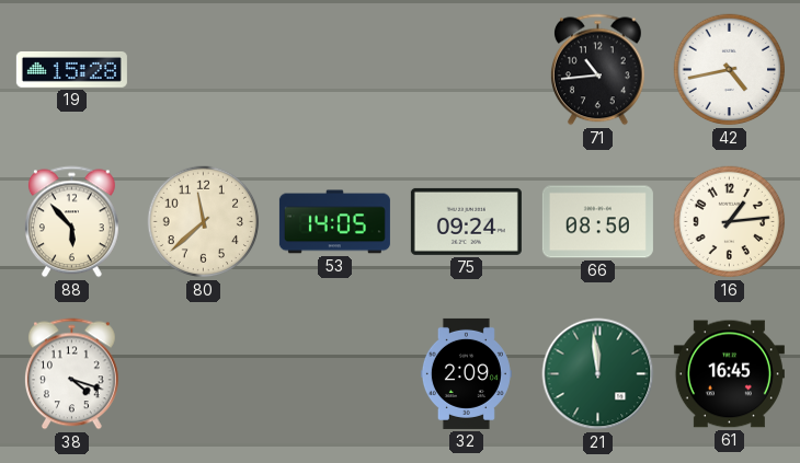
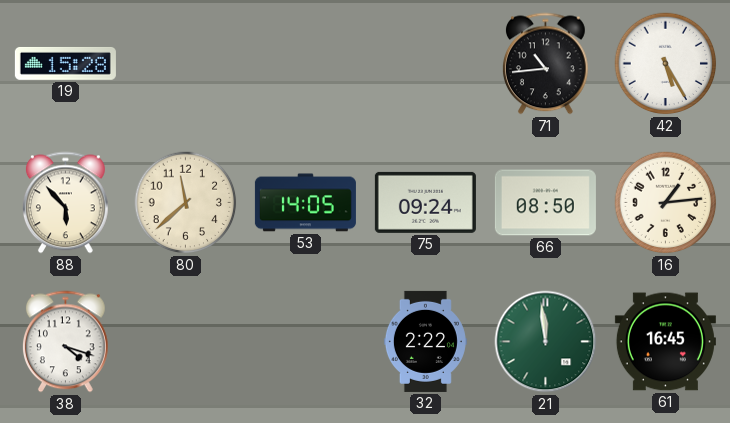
42: 4:43 -> 5:25
32: 2:09 -> 2:22
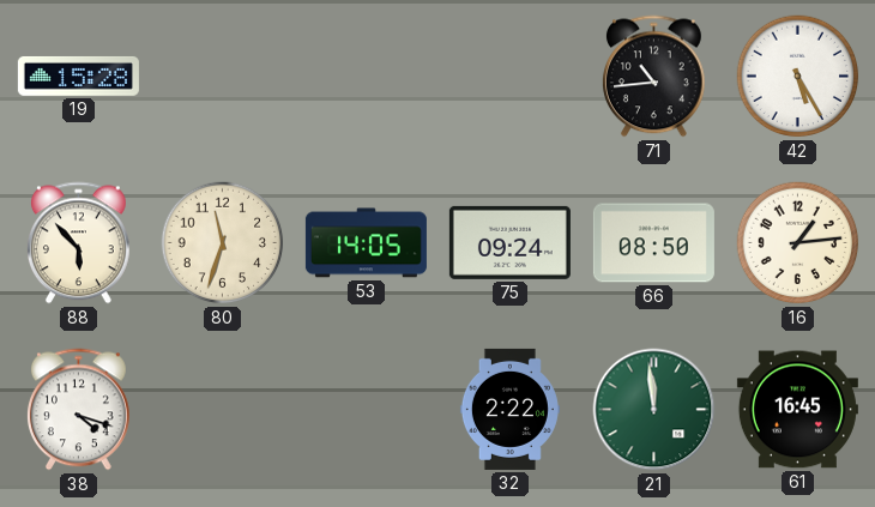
80: 11:38 -> 11:33
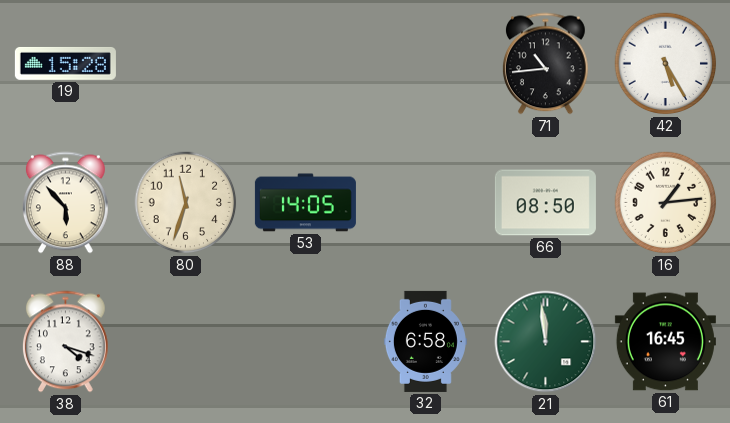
75: 09:24 -> none
32: 2:22 -> 6:58
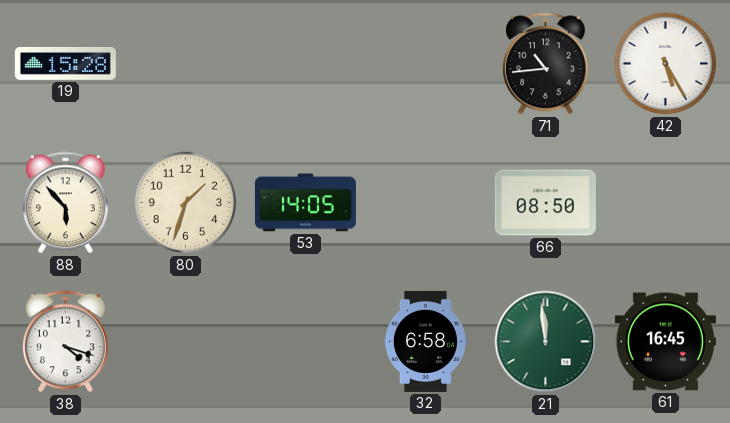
80: 11:33 -> 1:33
16: 1:14 -> none
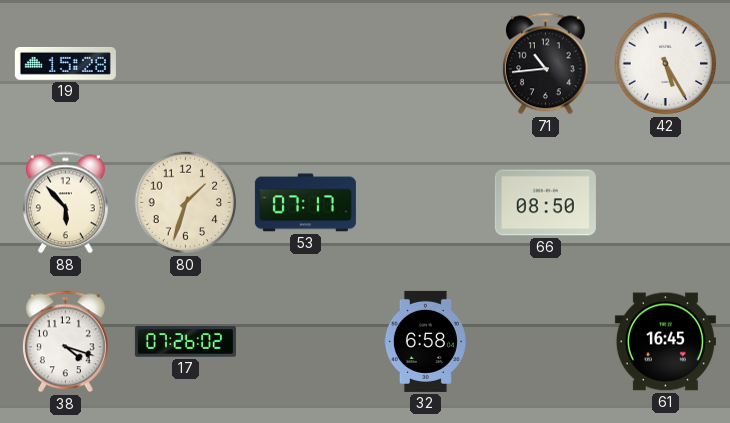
53: 14:05 -> 07:17
17: none -> 07:26
21: 11:59 -> none
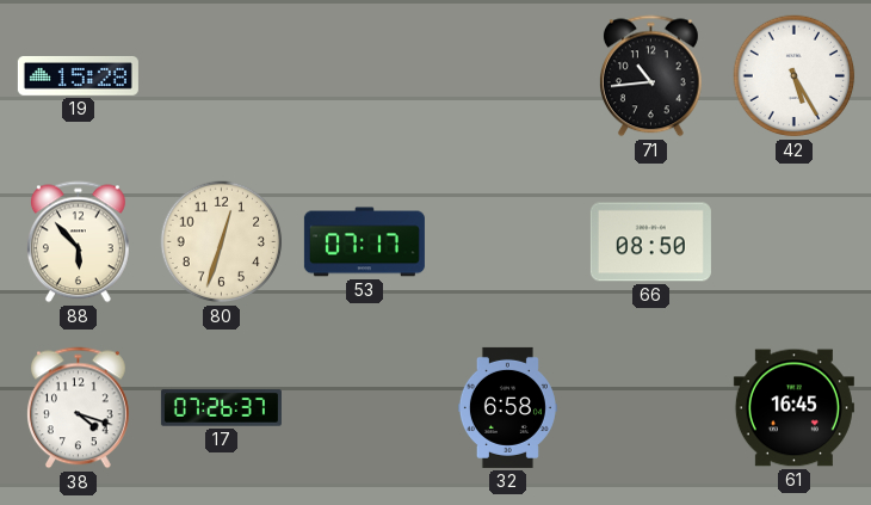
80: 1:33 -> 12:33
17: 07:26:02 -> 07:26:37
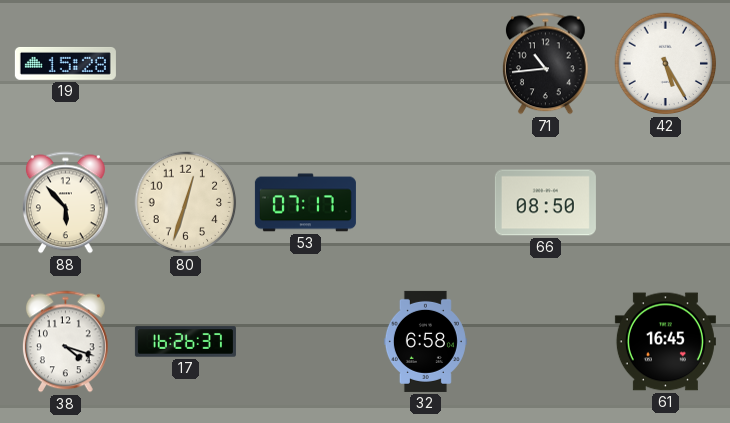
17: 07:26 -> 16:26
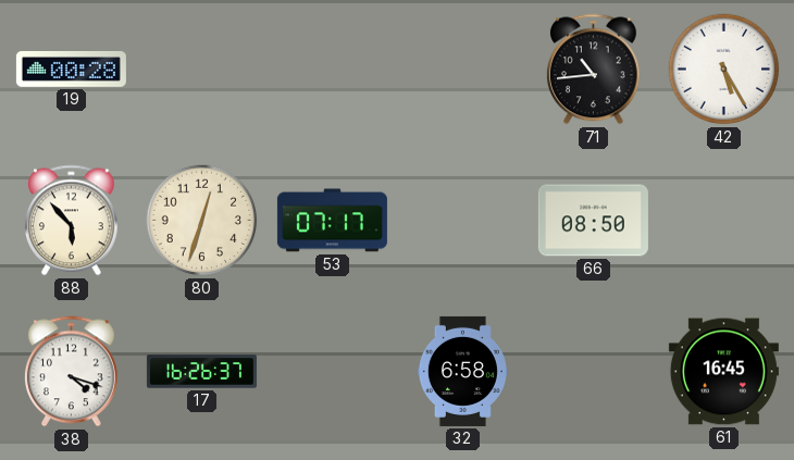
19: 15:28 -> 00:28
